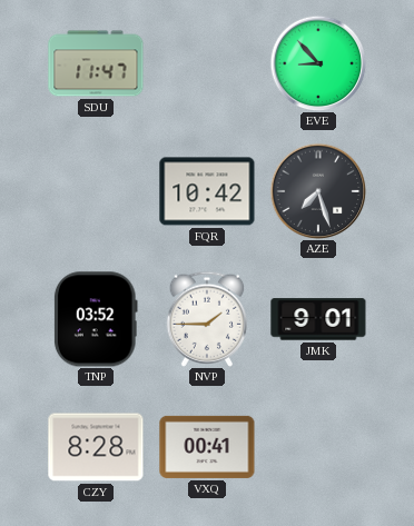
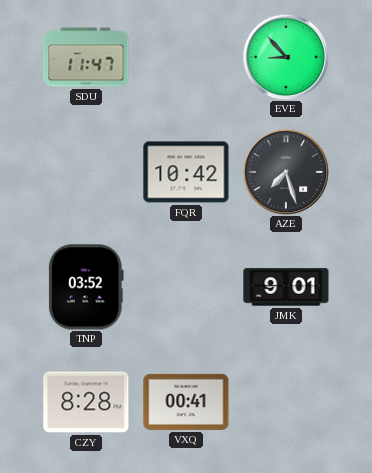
NVP: 1:45 -> none
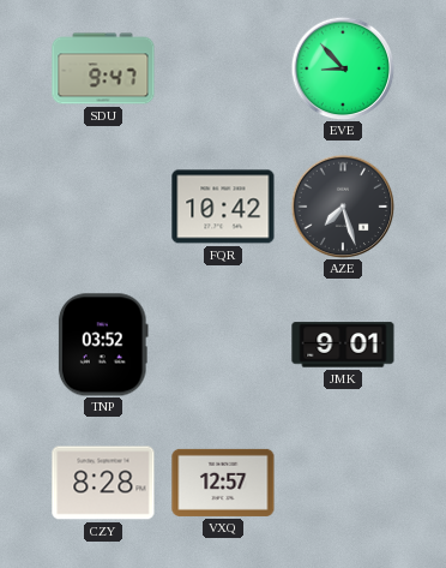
SDU: 11:47 -> 9:47
VXQ: 00:41 -> 12:57
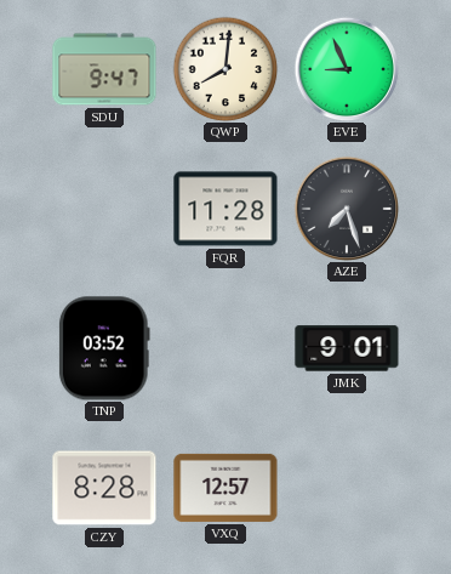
QWP: none -> 8:01
EVE: 8:53 -> 8:56
FQR: 10:42 -> 11:28
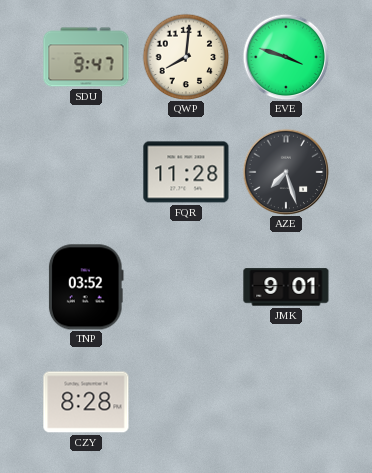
EVE: 8:56 -> 3:48
VXQ: 12:57 -> none
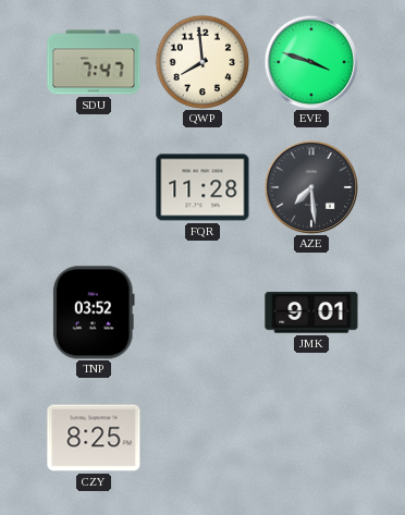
SDU: 9:47 -> 7:47
QWP: 8:01 -> 7:59
AZE: 7:27 -> 7:29
CZY: 8:28 -> 8:25
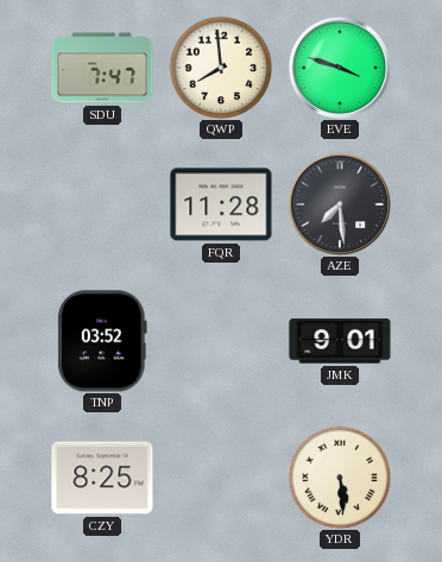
YDR: none -> 5:29
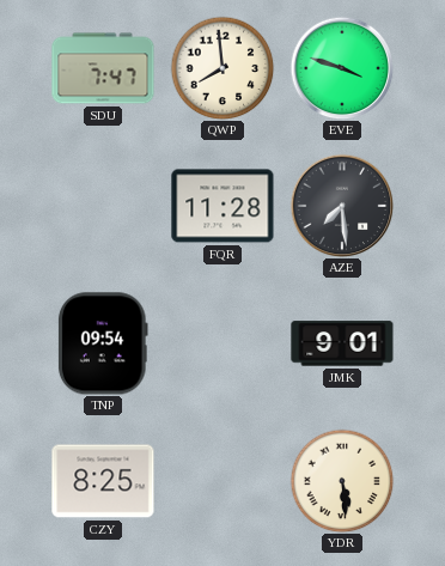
TNP: 03:52 -> 09:54
